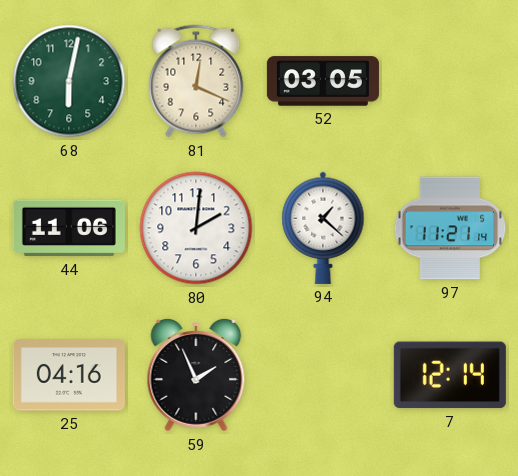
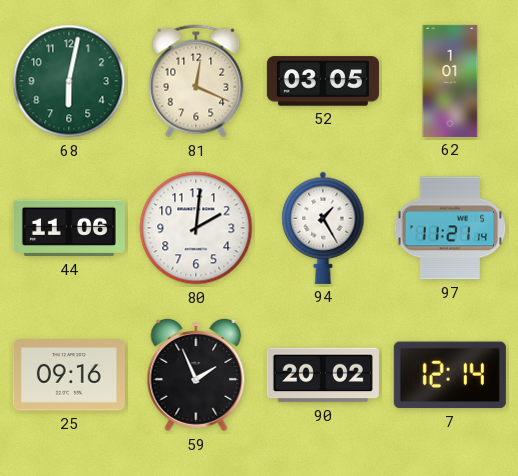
62: none -> 1:01
94: 1:22 -> 1:25
25: 04:16 -> 09:16
90: none -> 20:02
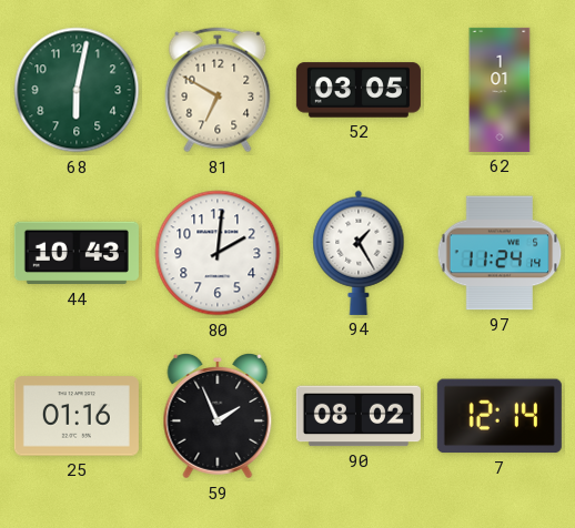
81: 12:19 -> 6:50
44: 11:06 -> 10:43
97: 11:21 -> 11:24
25: 09:16 -> 01:16
90: 20:02 -> 08:02
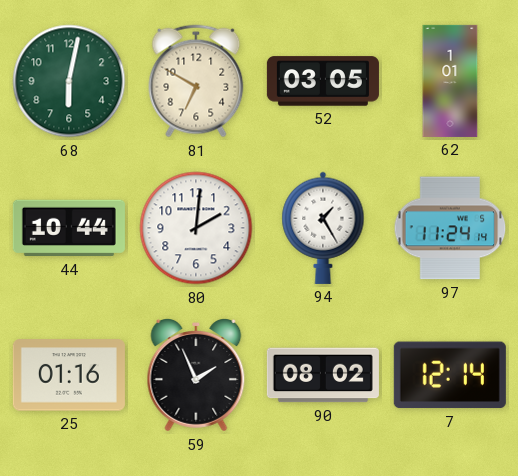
44: 10:43 -> 10:44
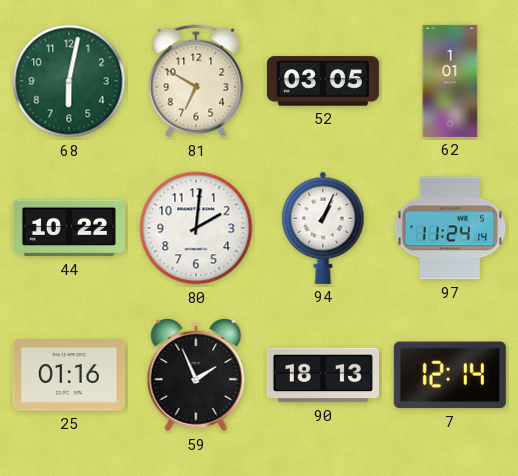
44: 10:44 -> 10:22
94: 1:25 -> 1:04
90: 08:02 -> 18:13
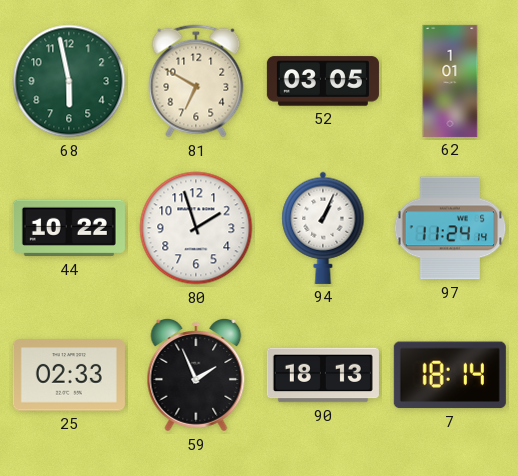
68: 6:02 -> 5:58
80: 2:01 -> 1:57
25: 01:16 -> 02:33
7: 12:14 -> 18:14
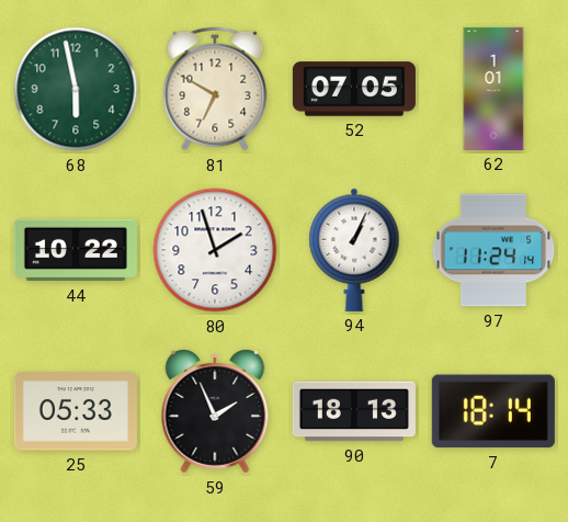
52: 03:05 -> 07:05
25: 02:33 -> 05:33
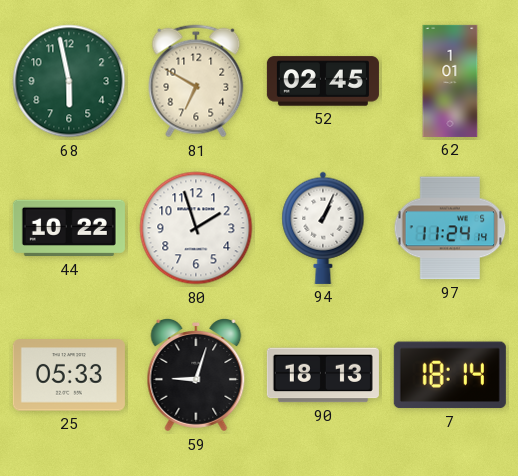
52: 07:05 -> 02:45
59: 1:56 -> 9:03
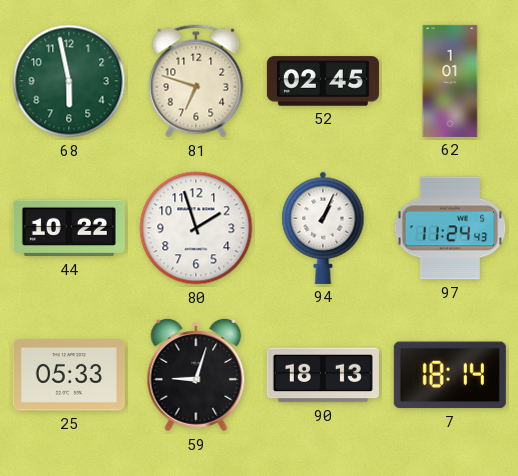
81: 6:50 -> 6:48
97: 11:24:14 -> 11:24:43
